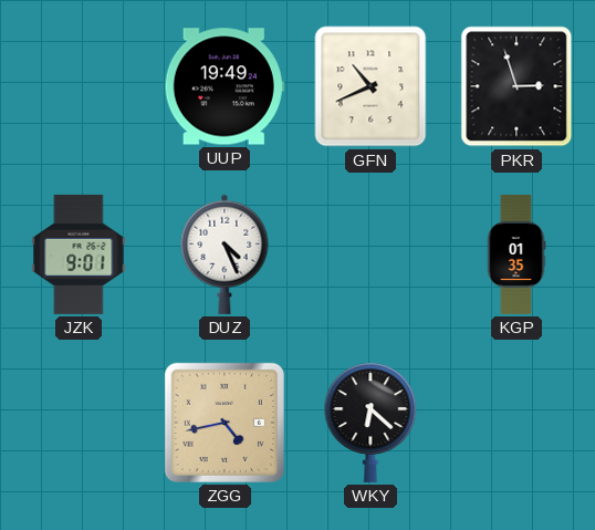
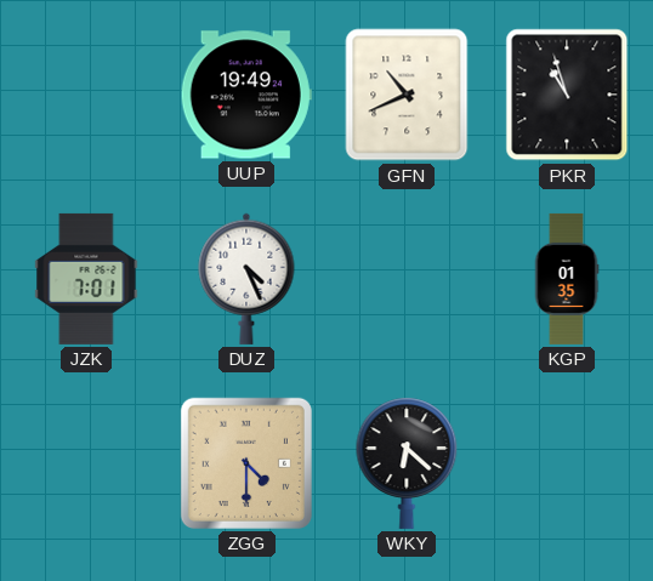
PKR: 2:57 -> 10:57
JZK: 9:01 -> 7:01
ZGG: 4:43 -> 4:30
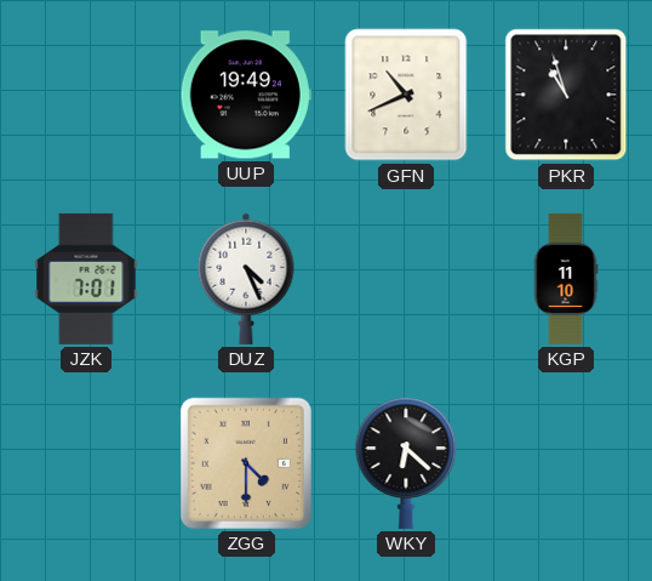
KGP: 01:35 -> 11:10
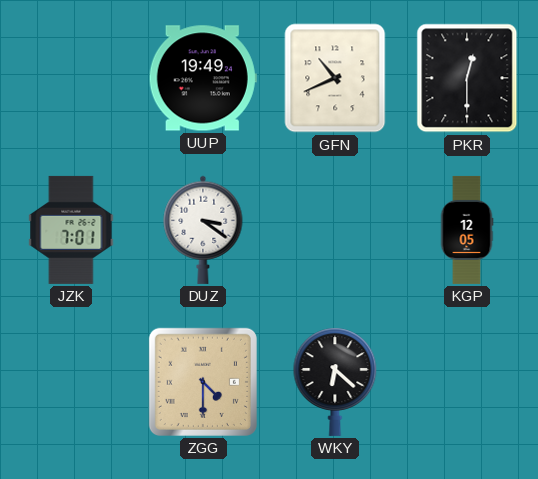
PKR: 10:57 -> 12:30
DUZ: 4:26 -> 3:21
KGP: 11:10 -> 12:05
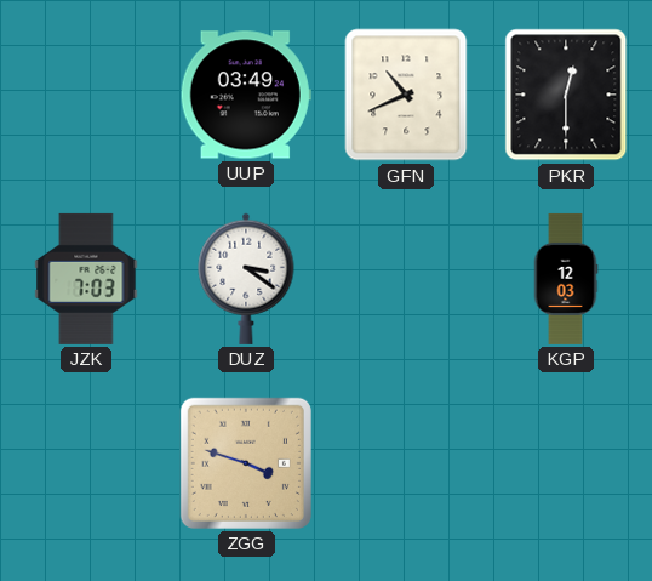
UUP: 19:49 -> 03:49
JZK: 7:01 -> 7:03
KGP: 12:05 -> 12:03
ZGG: 4:30 -> 3:48
WKY: 6:22 -> none
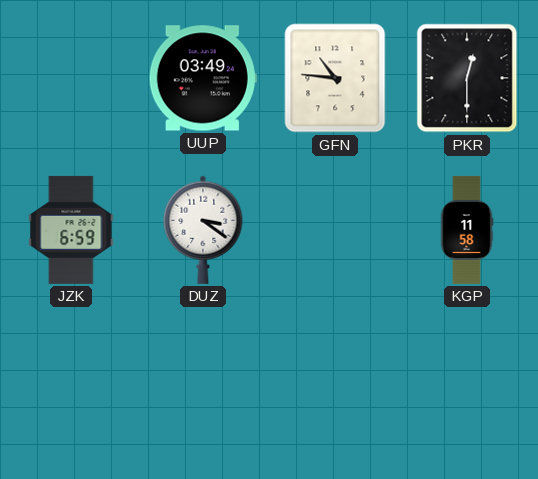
GFN: 10:41 -> 10:46
JZK: 7:03 -> 6:59
KGP: 12:03 -> 11:58
ZGG: 3:48 -> none
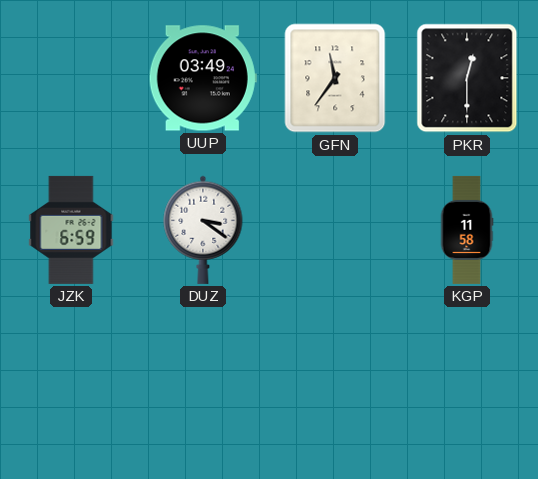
GFN: 10:46 -> 11:36
